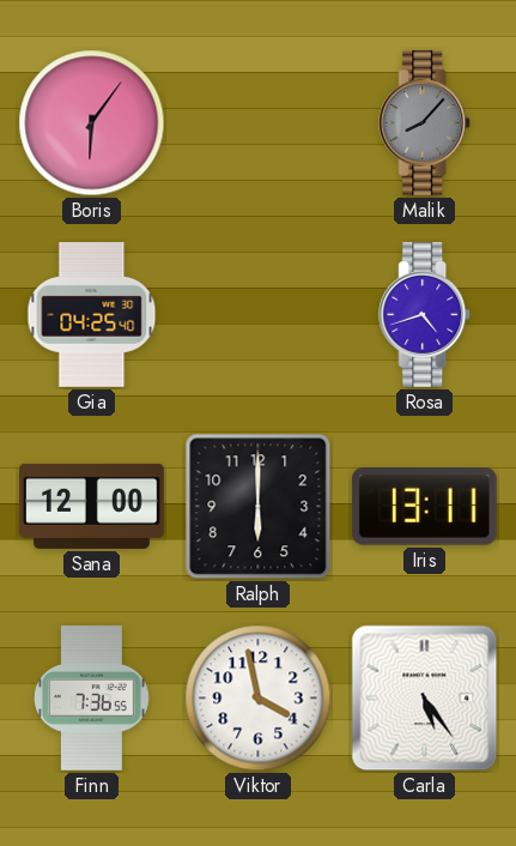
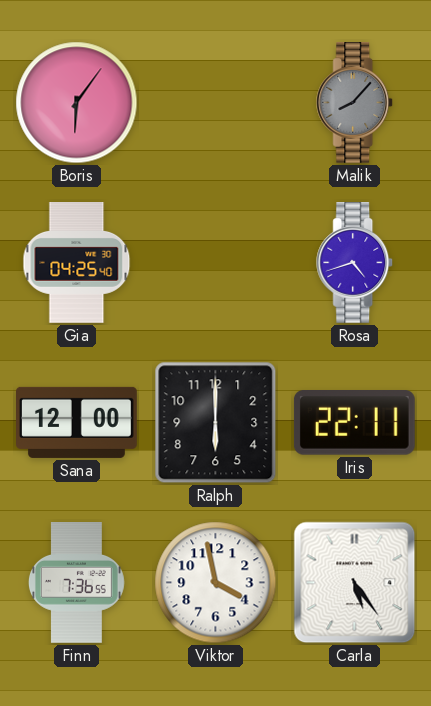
Iris: 13:11 -> 22:11
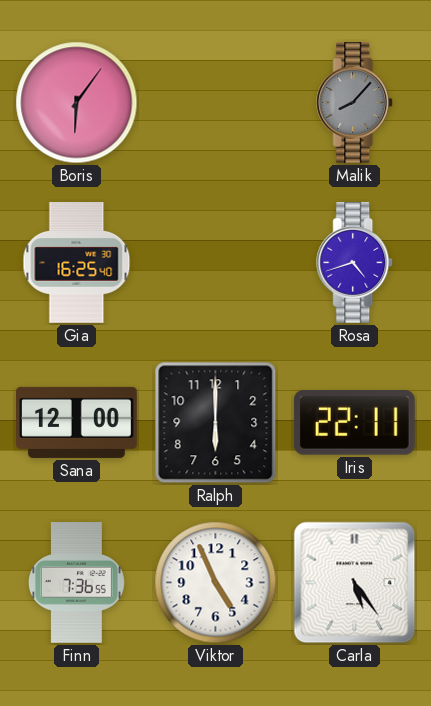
Gia: 04:25 -> 16:25
Viktor: 3:58 -> 4:56
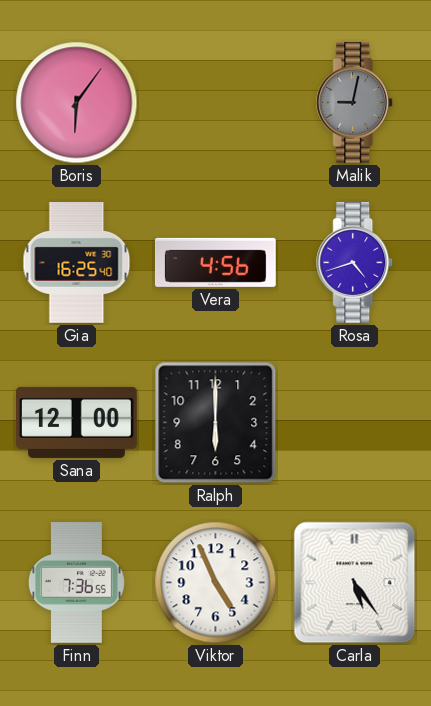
Malik: 8:07 -> 9:02
Vera: none -> 4:56
Iris: 22:11 -> none
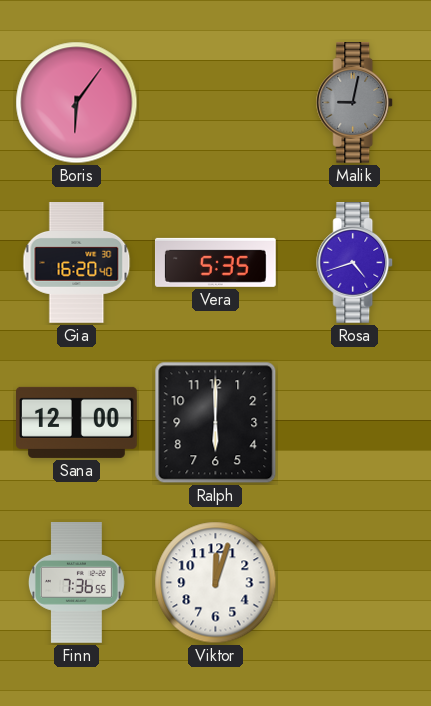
Gia: 16:25 -> 16:20
Vera: 4:56 -> 5:35
Viktor: 4:56 -> 12:03
Carla: 5:24 -> none
